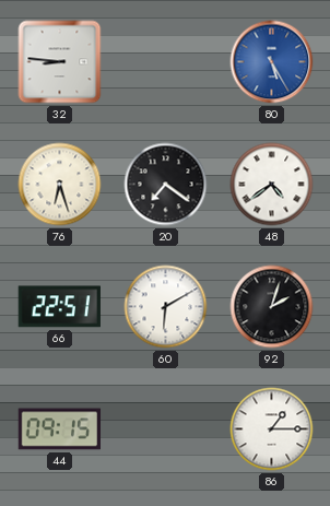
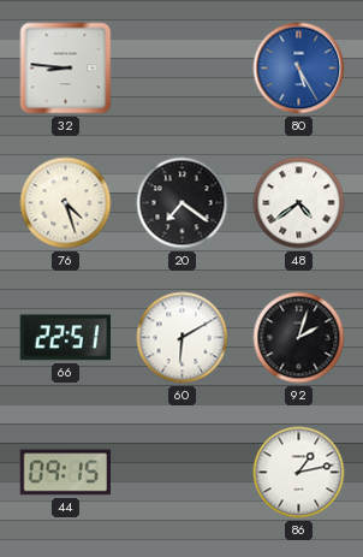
76: 6:27 -> 4:27
86: 1:15 -> 1:13
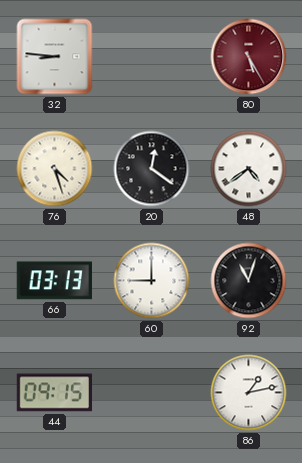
80 dial: blue -> burgundy
20: 7:21 -> 12:21
66: 22:51 -> 03:13
60: 6:10 -> 9:00
92: 2:03 -> 11:03
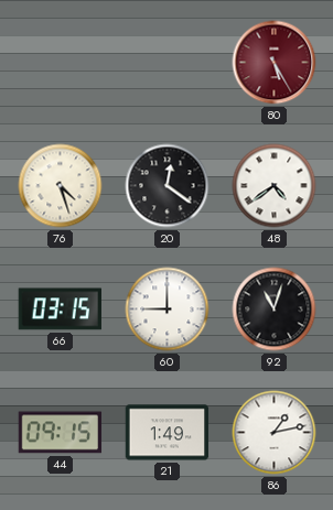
32: 8:46 -> none
66: 03:13 -> 03:15
21: none -> 1:49
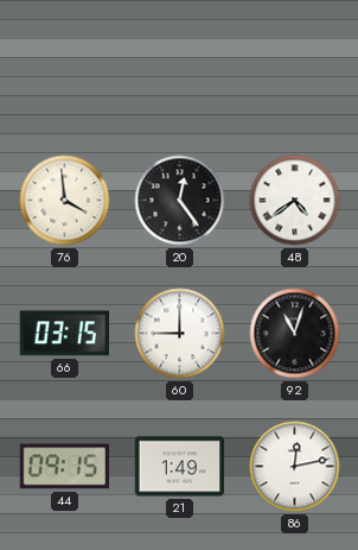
80: 5:25 -> none
76: 4:27 -> 3:59
20: 12:21 -> 12:24
86: 1:13 -> 12:13
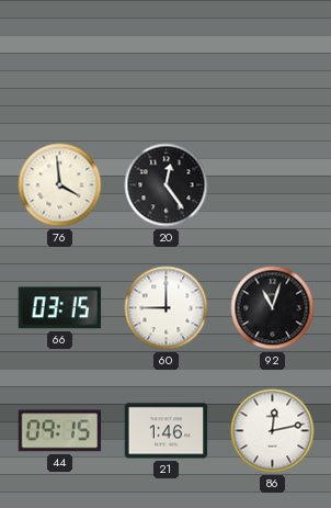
48: 4:39 -> none
21: 1:49 -> 1:46
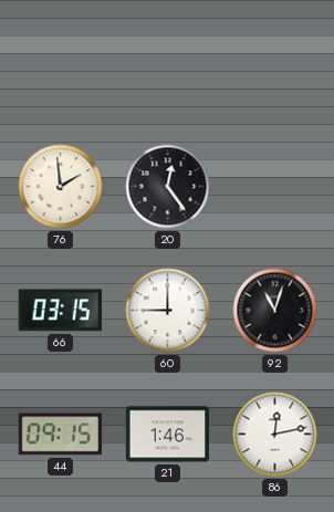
76: 3:59 -> 1:59
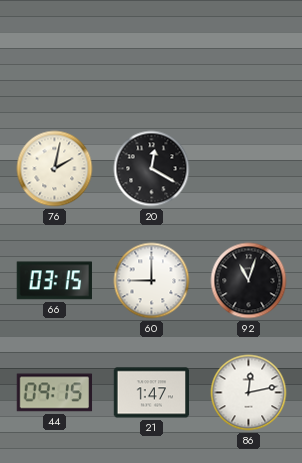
76: 1:59 -> 2:02
20: 12:24 -> 12:20
21: 1:46 -> 1:47
